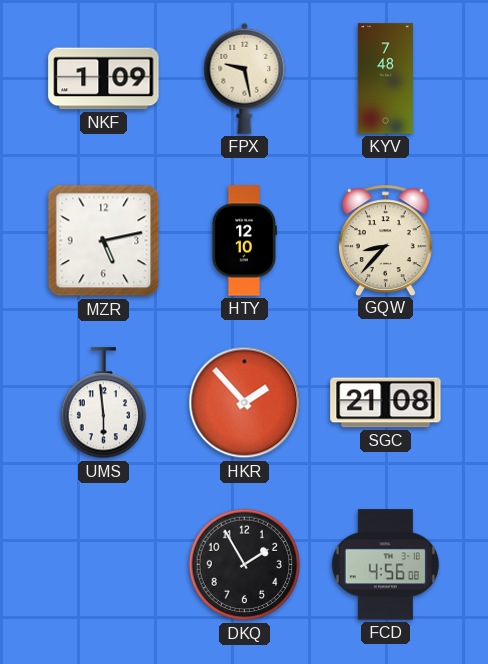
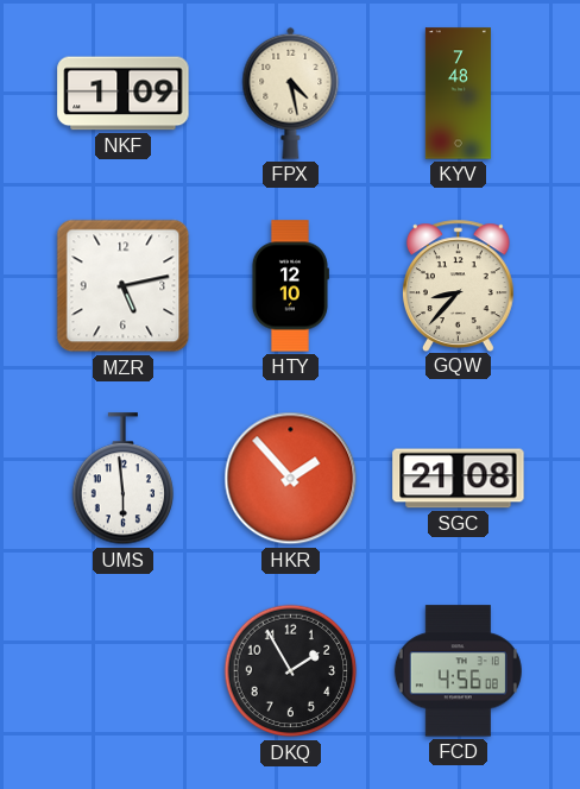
FPX: 9:28 -> 4:28
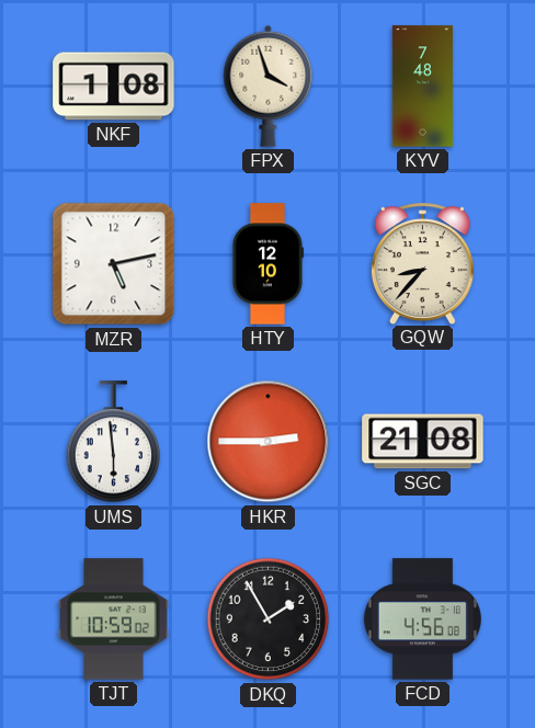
NKF: 1:09 -> 1:08
FPX: 4:28 -> 3:57
HKR: 1:53 -> 2:45
TJT: none -> 10:59
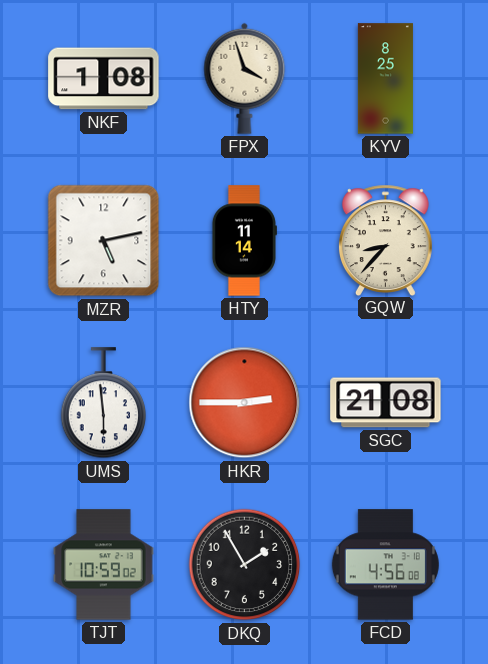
KYV: 7:48 -> 8:25
HTY: 12:10 -> 11:14
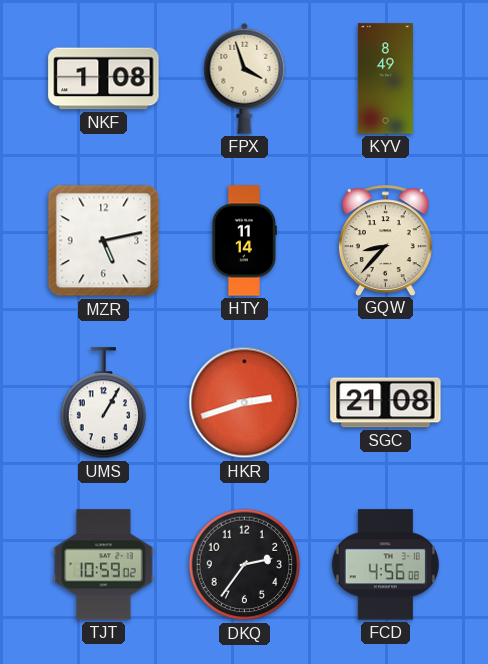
KYV: 8:25 -> 8:49
UMS: 5:59 -> 1:05
HKR: 2:45 -> 2:42
DKQ: 1:55 -> 2:36
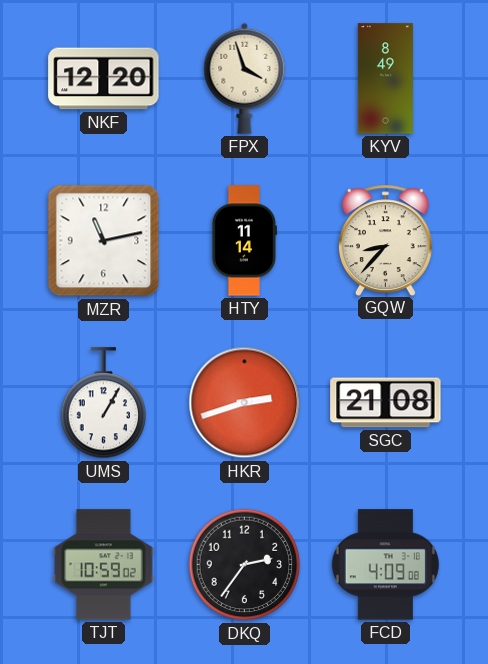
NKF: 1:08 -> 12:20
MZR: 5:13 -> 11:13
FCD: 4:56 -> 4:09
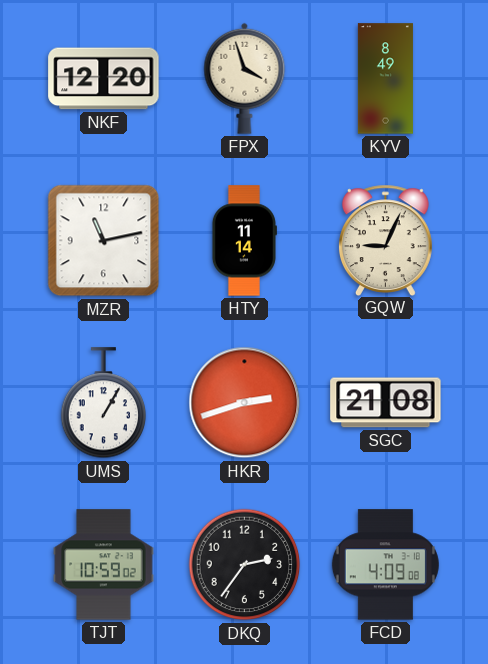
GQW: 8:37 -> 9:04
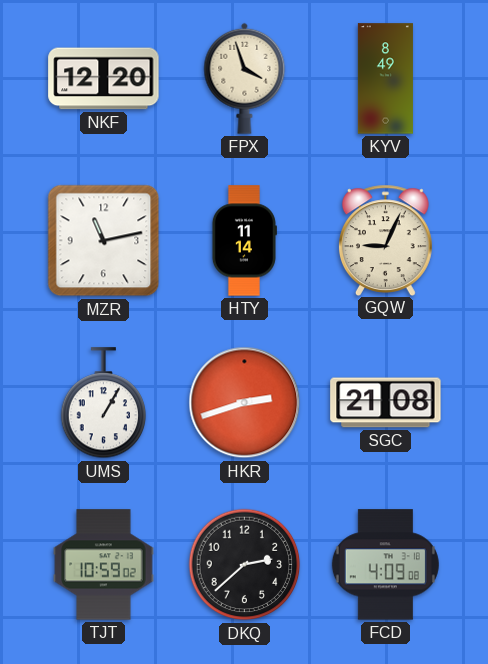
DKQ: 2:36 -> 2:38
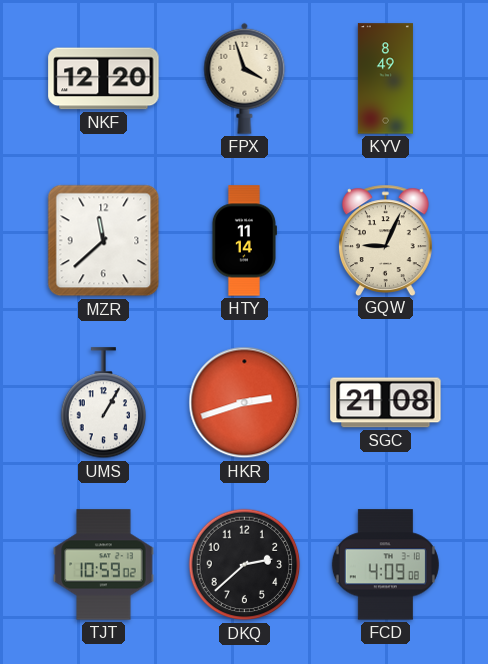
MZR: 11:13 -> 11:38
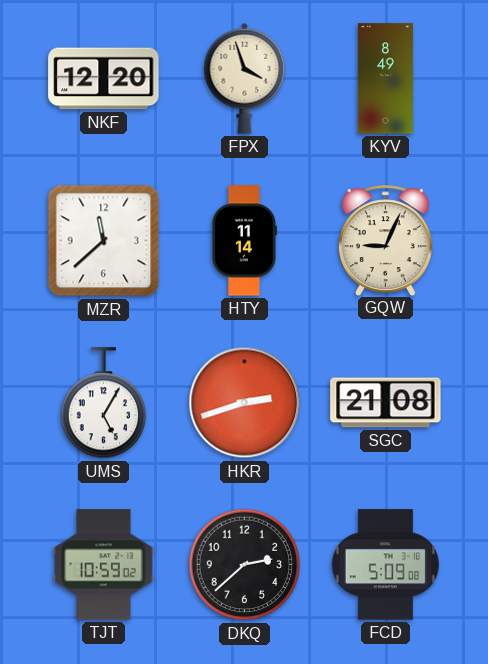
UMS: 1:05 -> 5:05
FCD: 4:09 -> 5:09
